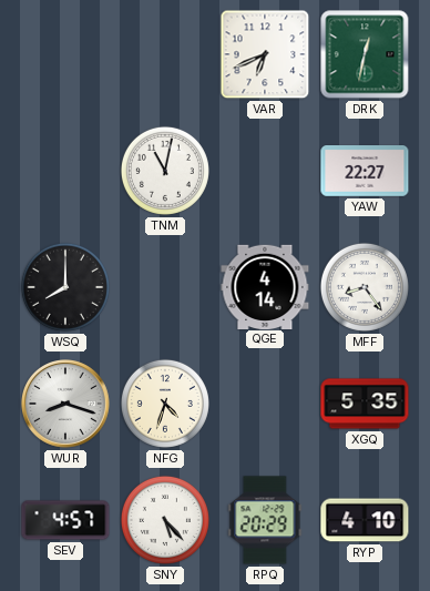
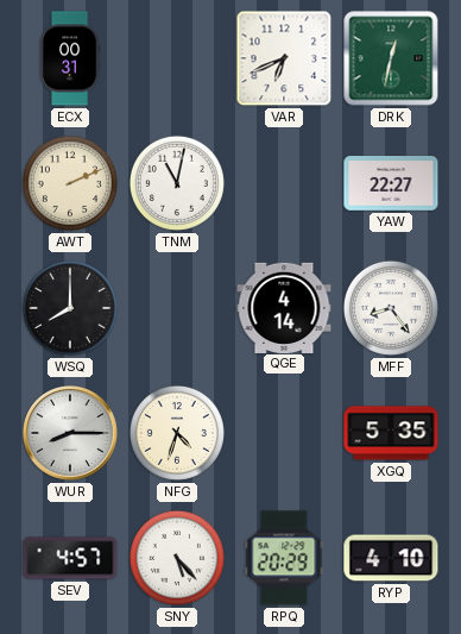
ECX: none -> 00:31
AWT: none -> 2:11
WUR: 8:18 -> 8:15
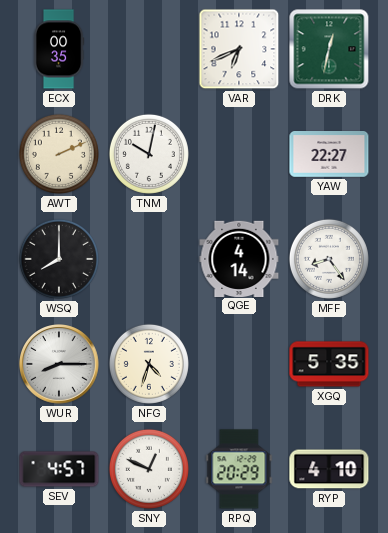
ECX: 00:31 -> 00:35
TNM: 11:02 -> 10:02
SNY: 5:23 -> 12:49
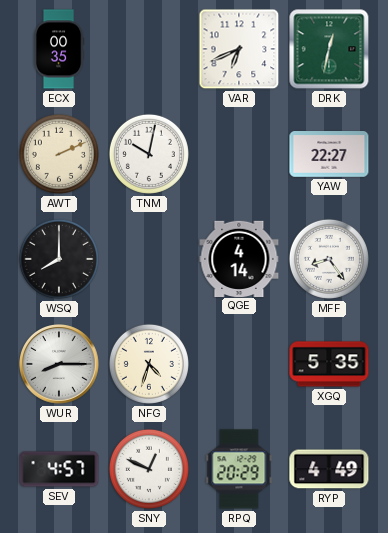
RYP: 4:10 -> 4:49
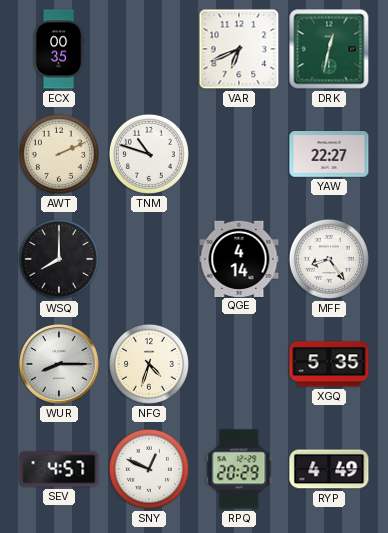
TNM: 10:02 -> 10:48
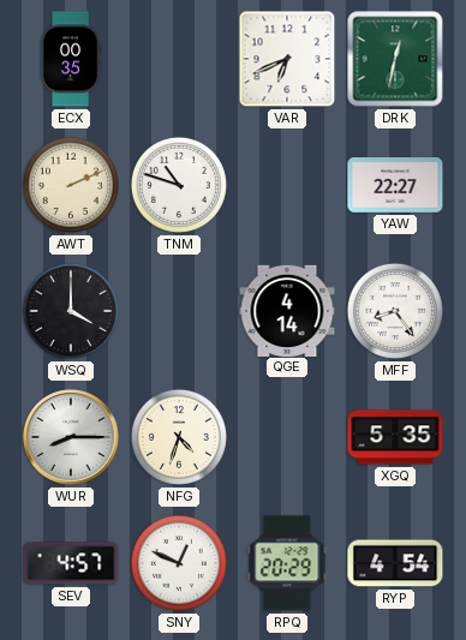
WSQ: 8:00 -> 4:00
RYP: 4:49 -> 4:54
